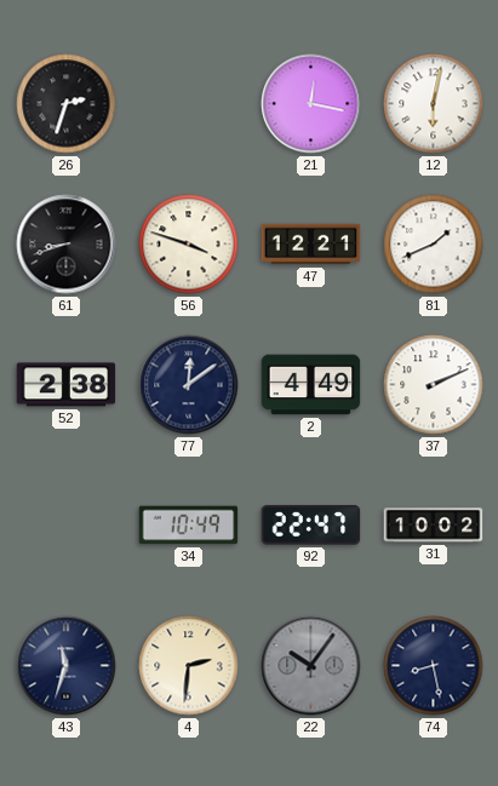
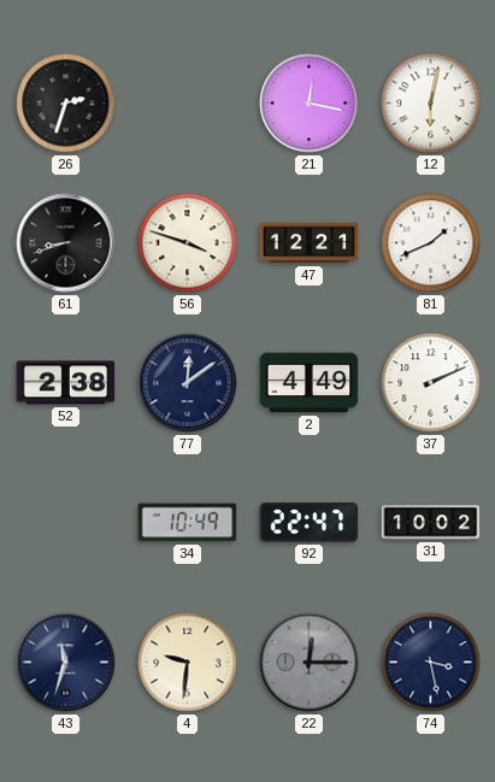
4: 2:31 -> 9:31
22: 10:06 -> 12:15
74: 8:28 -> 3:28
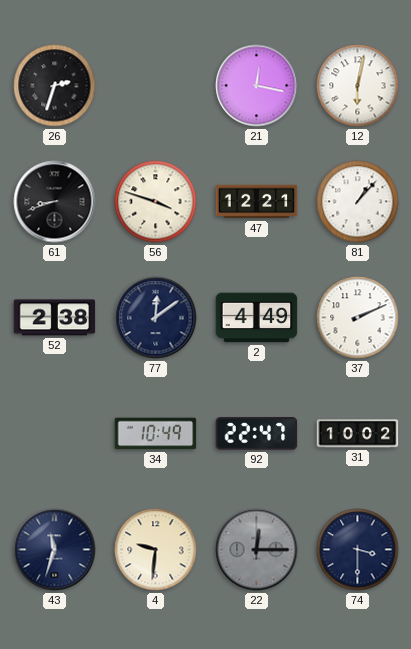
81: 1:41 -> 1:07
74: 3:28 -> 3:30
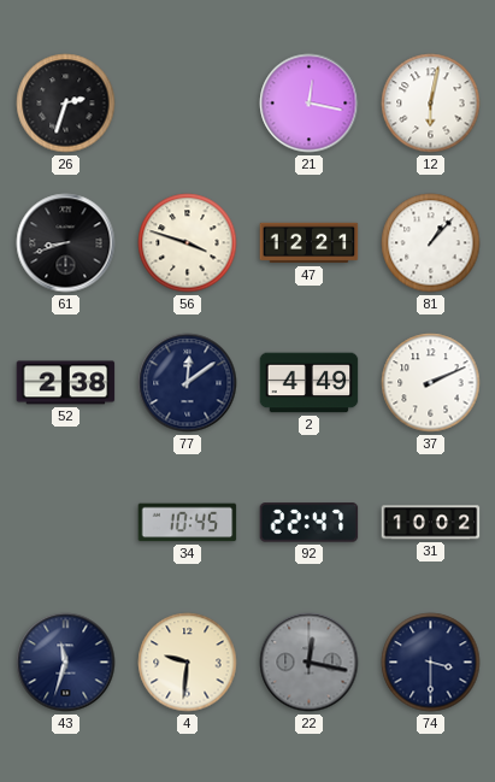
34: 10:49 -> 10:45
22: 12:15 -> 12:17
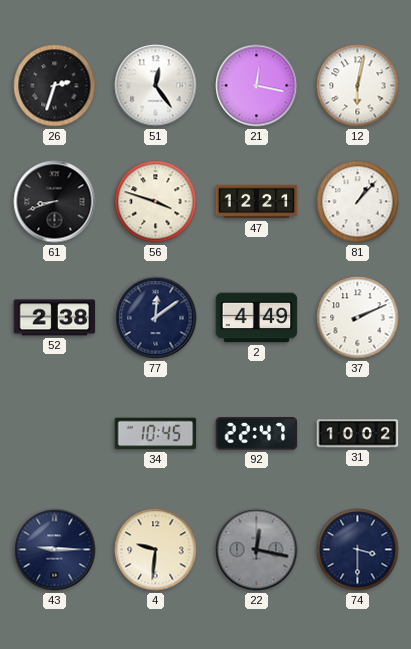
51: none -> 12:24
43: 11:33 -> 9:15
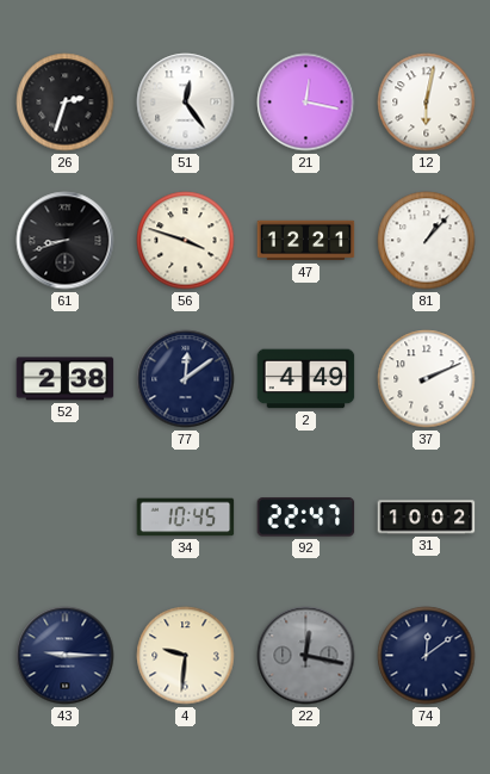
74: 3:30 -> 12:09
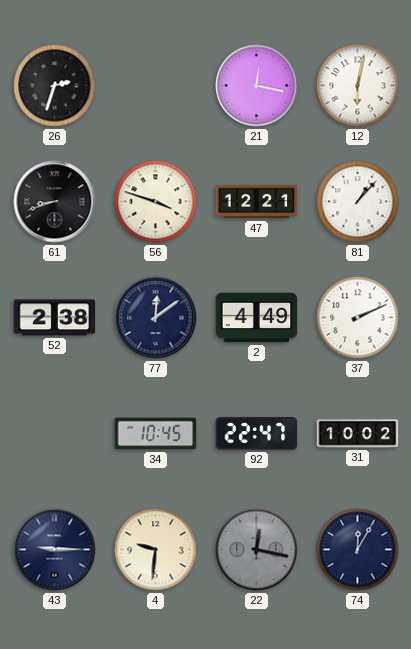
51: 12:24 -> none
74: 12:09 -> 12:05
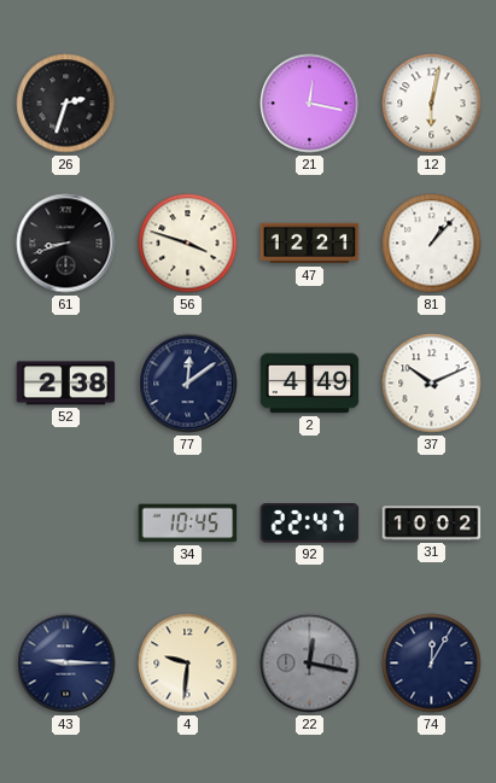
37: 2:11 -> 10:11
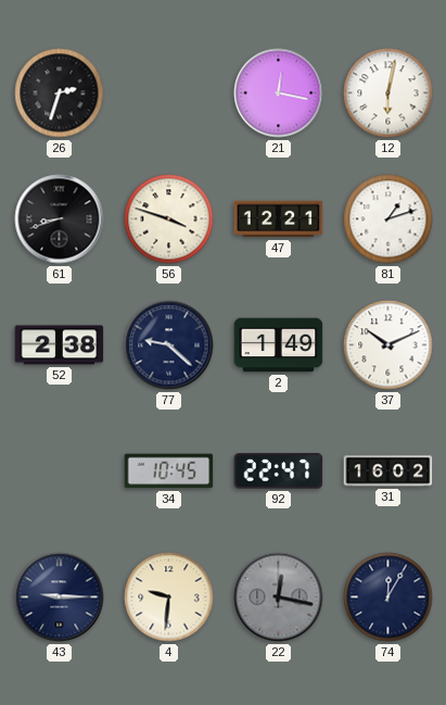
81: 1:07 -> 1:12
77: 12:09 -> 9:22
2: 4:49 -> 1:49
31: 10:02 -> 16:02
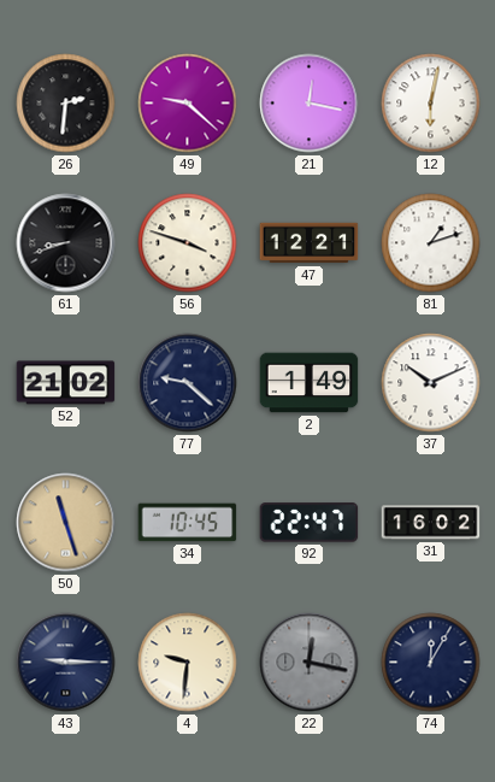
26: 2:33 -> 2:31
49: none -> 9:22
52: 2:38 -> 21:02
50: none -> 11:27
